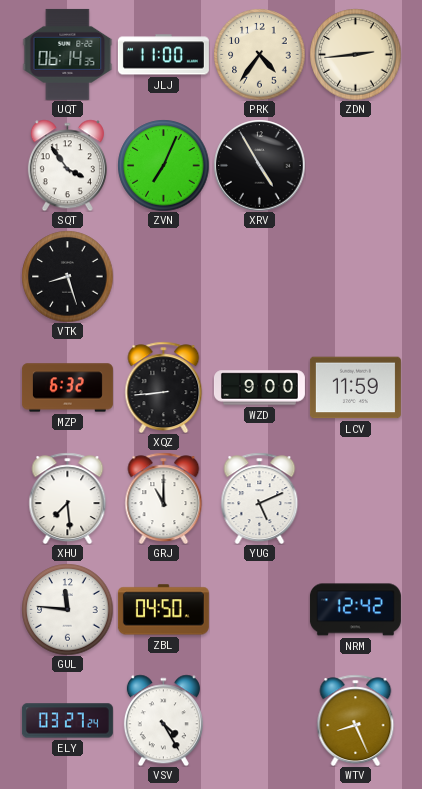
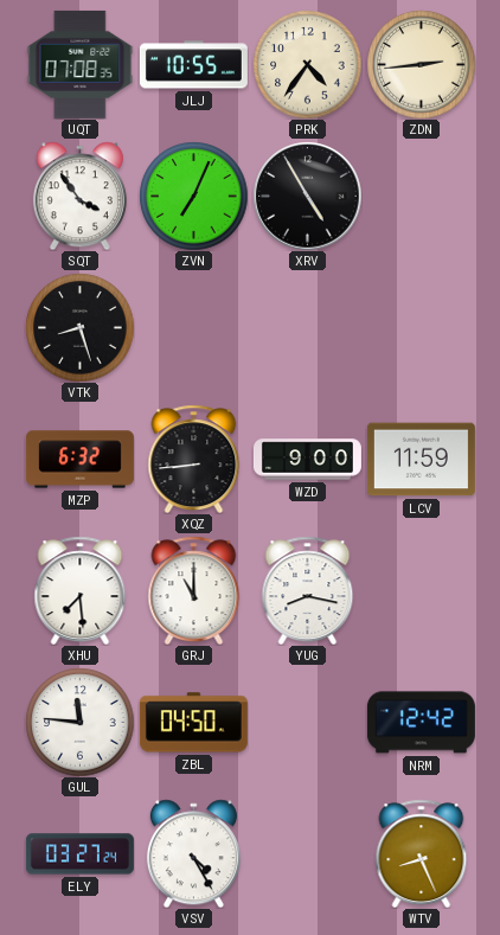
UQT: 06:14 -> 07:08
JLJ: 11:00 -> 10:55
YUG: 5:11 -> 8:17
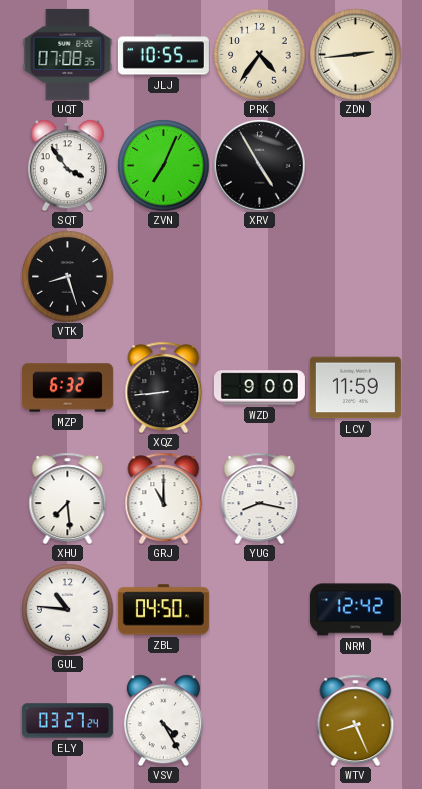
GUL: 11:46 -> 10:46
